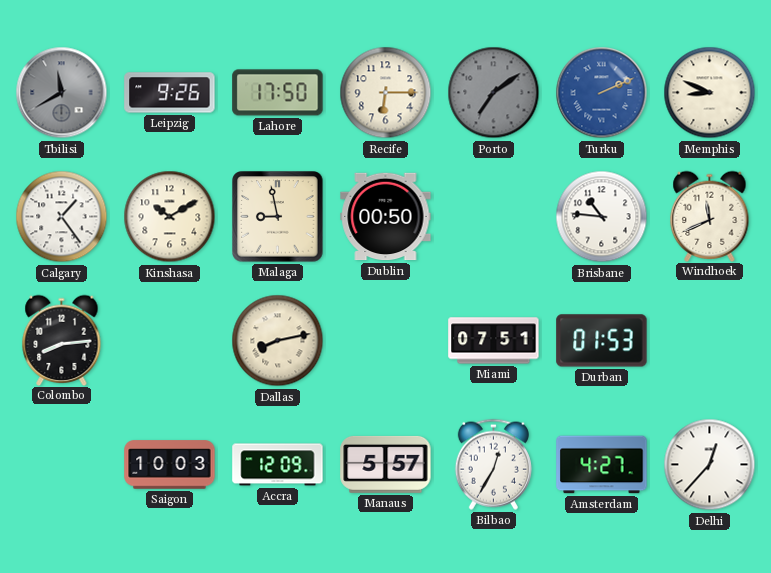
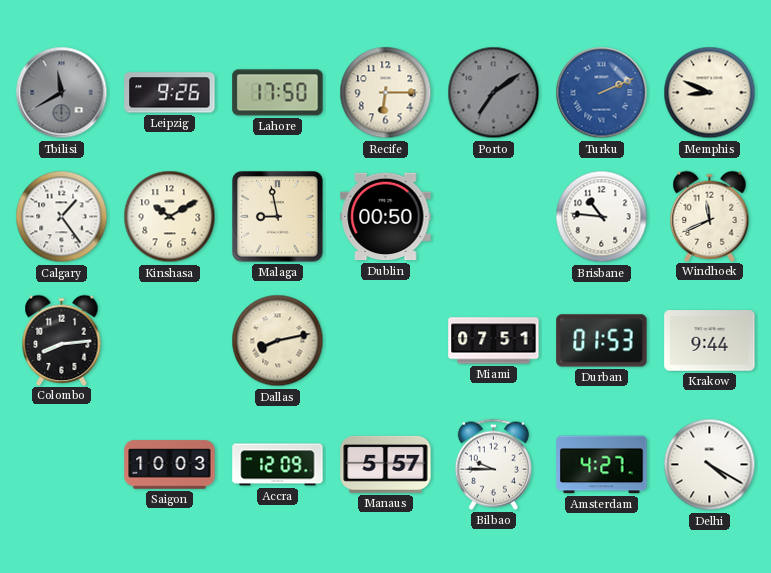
Krakow: none -> 9:44
Bilbao: 12:35 -> 9:45
Delhi: 12:37 -> 4:20
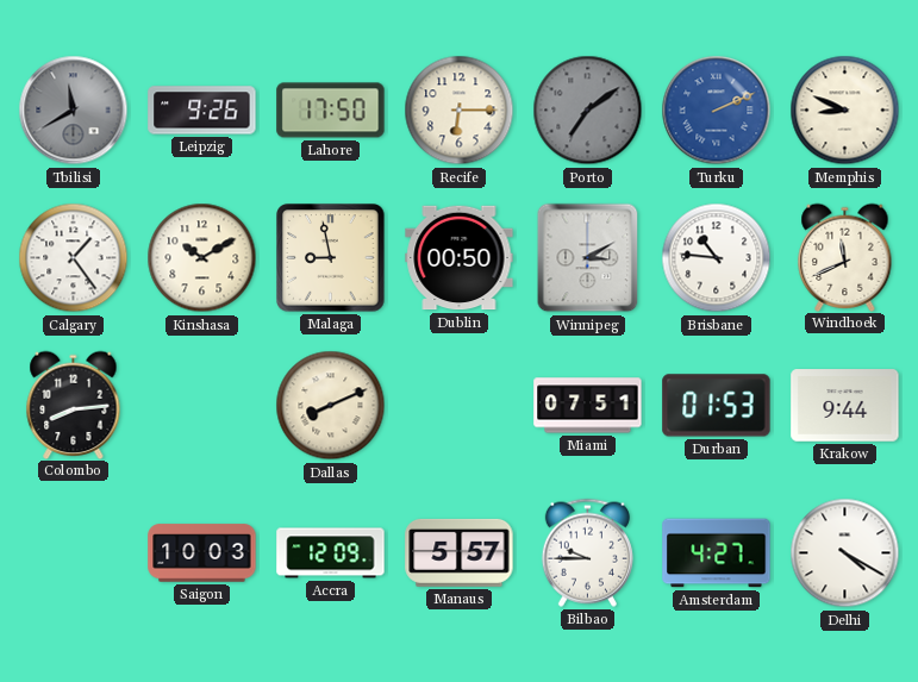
Winnipeg: none -> 3:10
Dallas: 8:13 -> 8:11
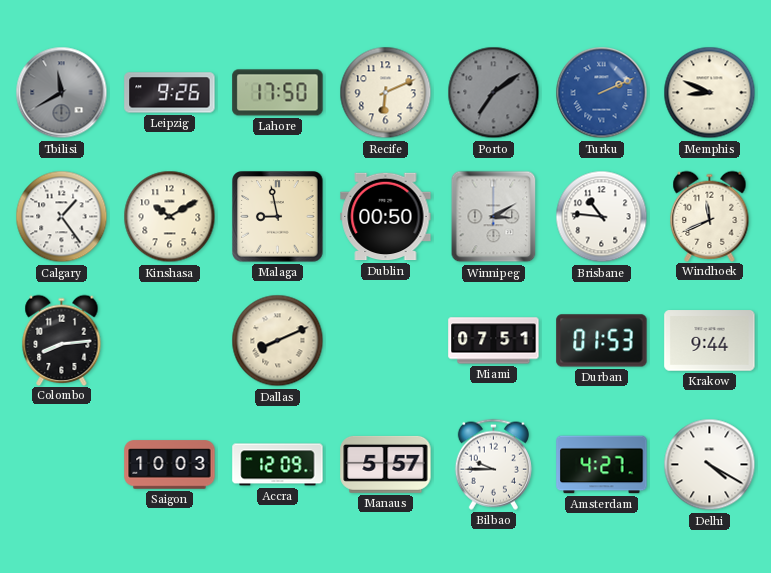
Recife: 6:15 -> 6:11
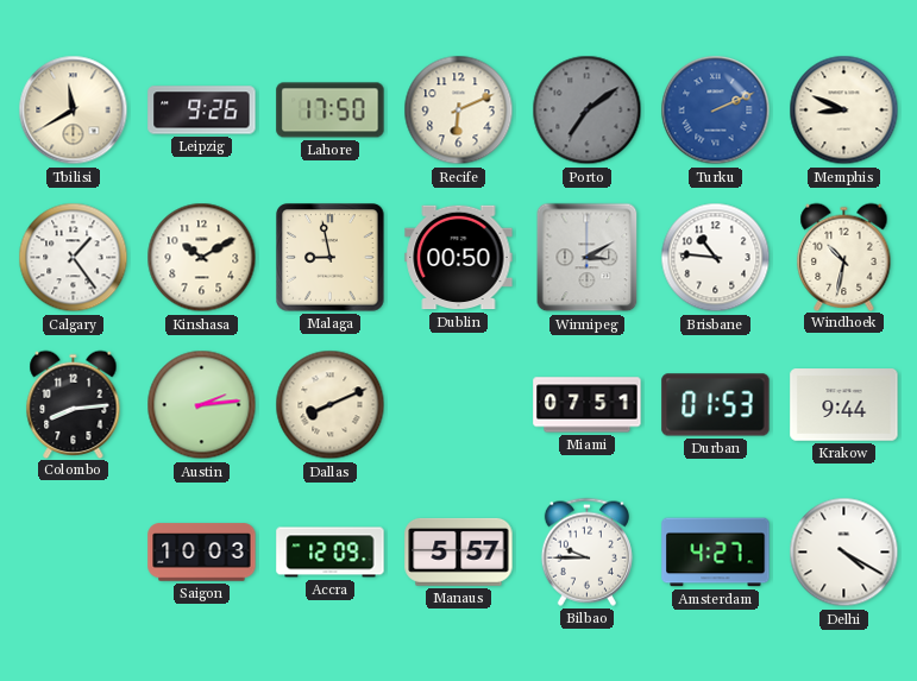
Tbilisi dial: grey -> cream
Windhoek: 11:41 -> 10:32
Austin: none -> 2:14
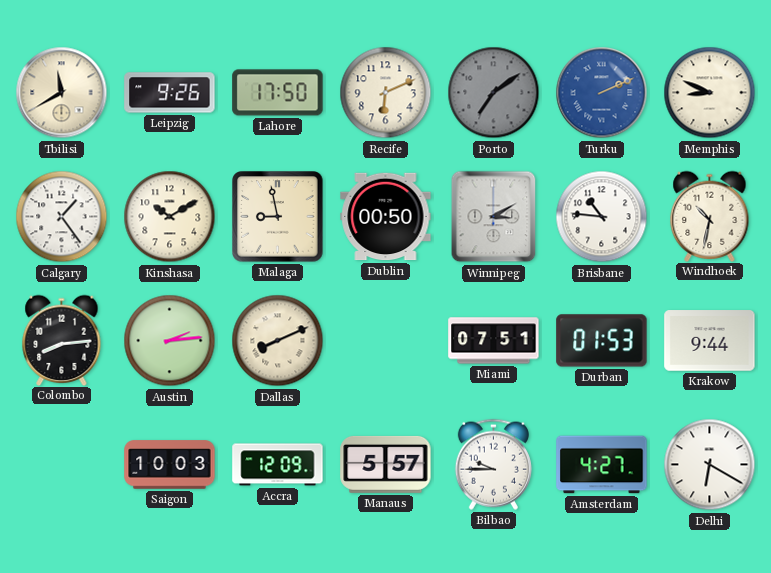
Delhi: 4:20 -> 6:20
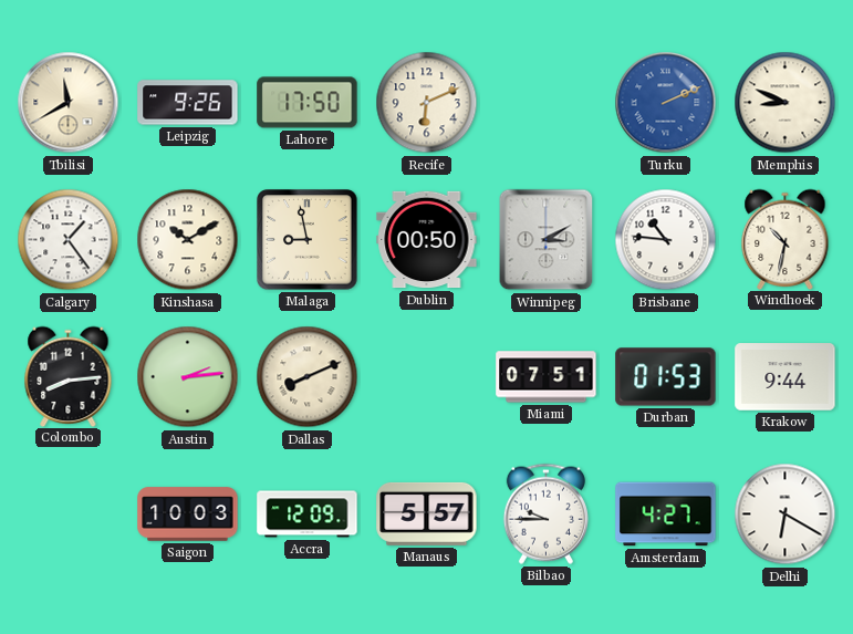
Porto: 7:09 -> none
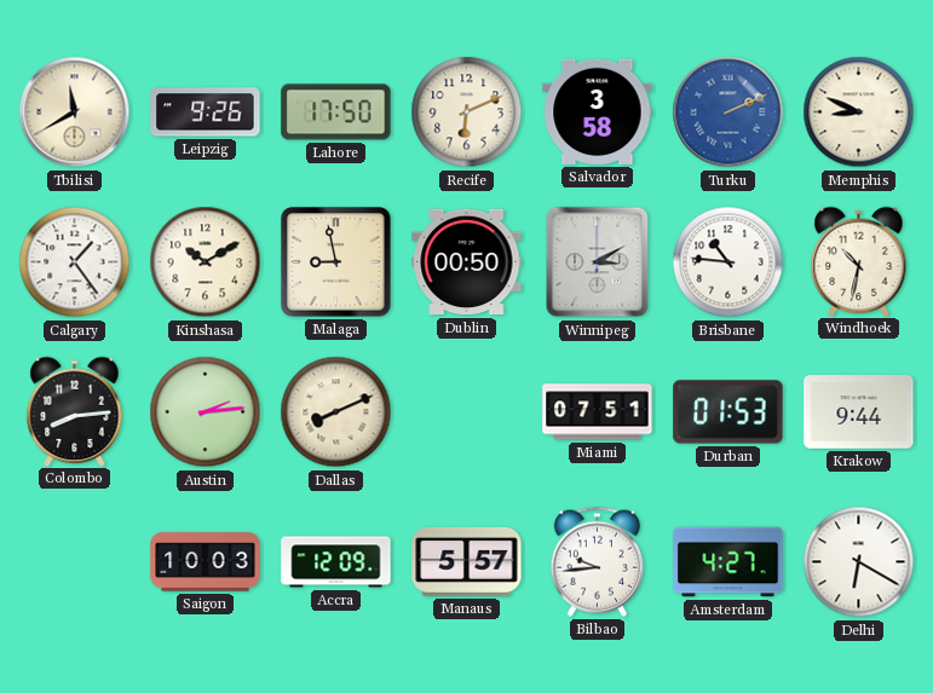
Salvador: none -> 3:58
Bilbao: 9:45 -> 9:44
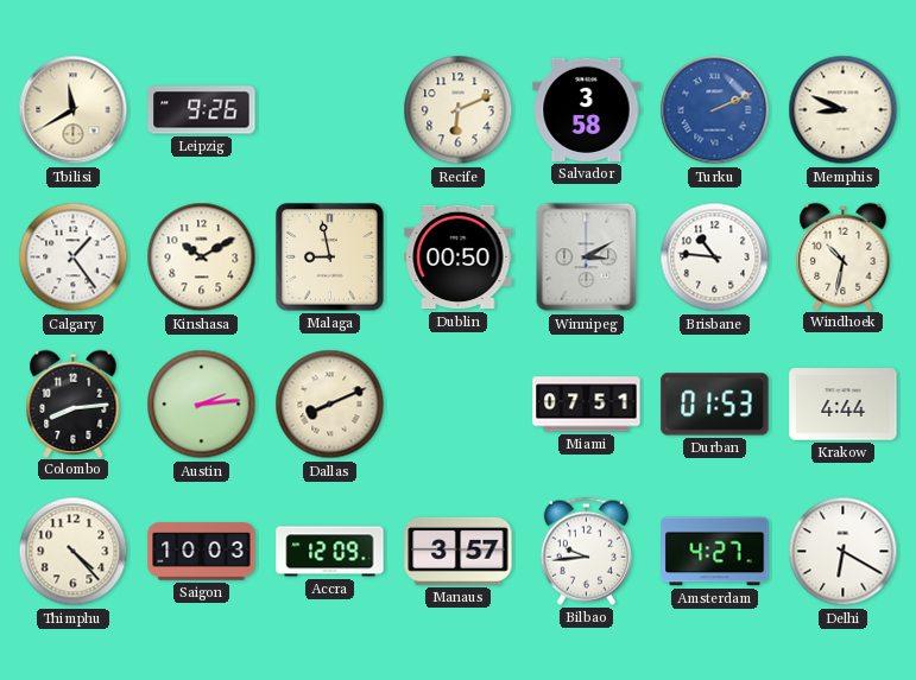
Lahore: 17:50 -> none
Krakow: 9:44 -> 4:44
Thimphu: none -> 4:23
Manaus: 5:57 -> 3:57
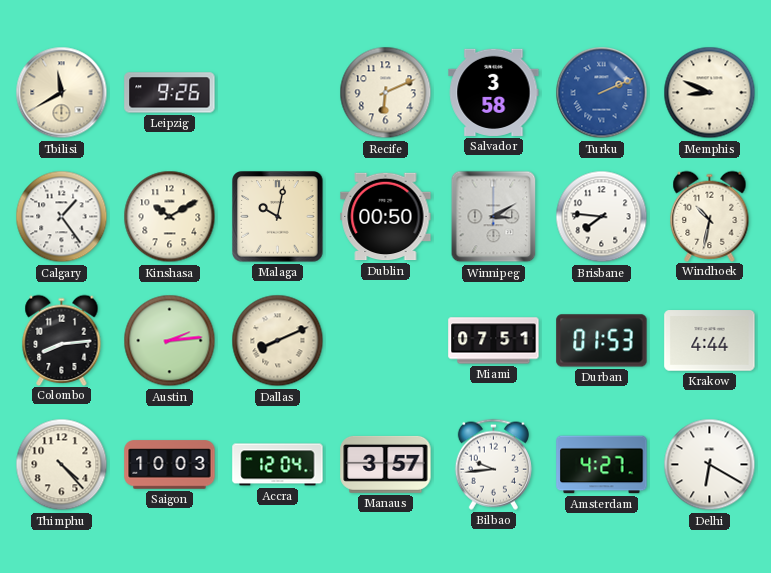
Malaga: 8:58 -> 10:02
Brisbane: 10:46 -> 7:46
Accra: 12:09 -> 12:04
